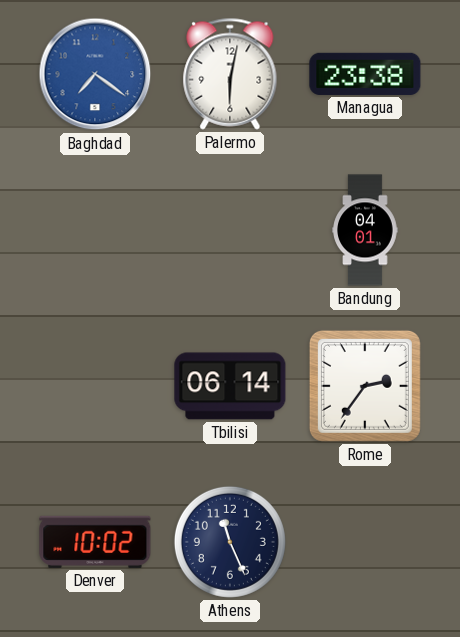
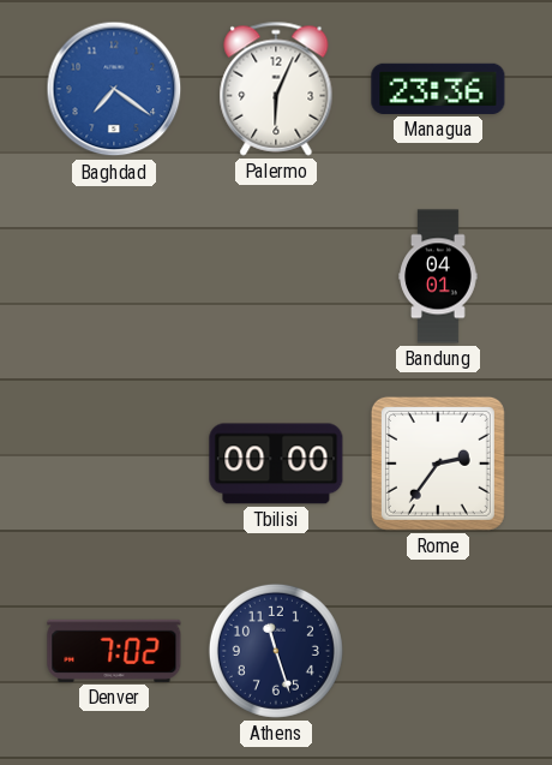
Palermo: 6:02 -> 6:04
Managua: 23:38 -> 23:36
Tbilisi: 06:14 -> 00:00
Denver: 10:02 -> 7:02
Athens: 11:26 -> 11:27
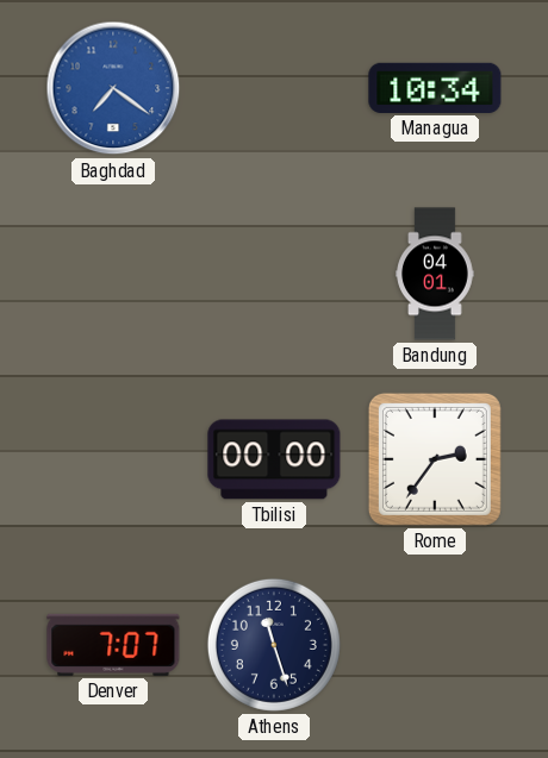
Palermo: 6:04 -> none
Managua: 23:36 -> 10:34
Denver: 7:02 -> 7:07
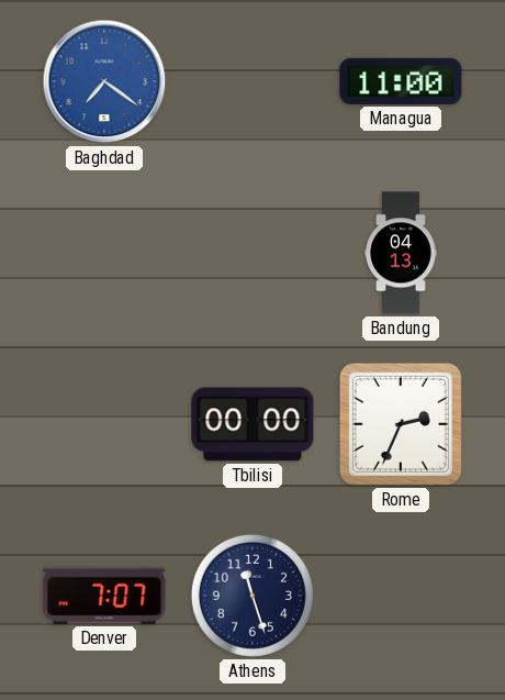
Managua: 10:34 -> 11:00
Bandung: 04:01 -> 04:13
Rome: 2:36 -> 2:34
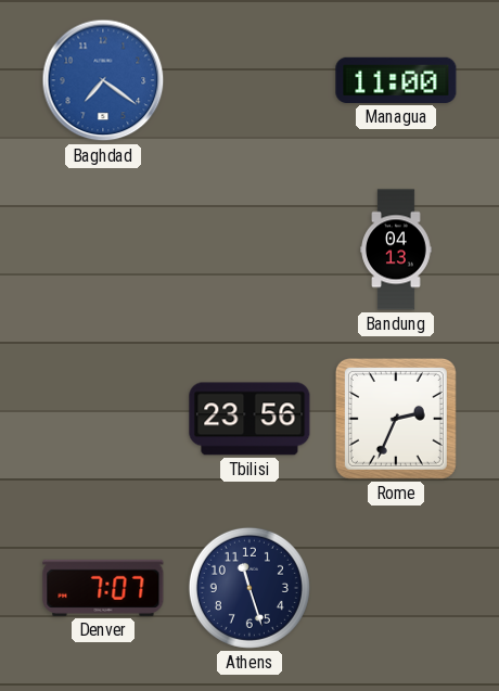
Tbilisi: 00:00 -> 23:56
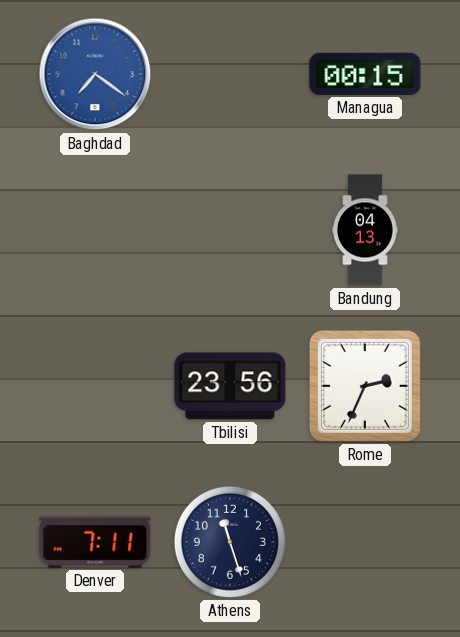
Managua: 11:00 -> 00:15
Denver: 7:07 -> 7:11
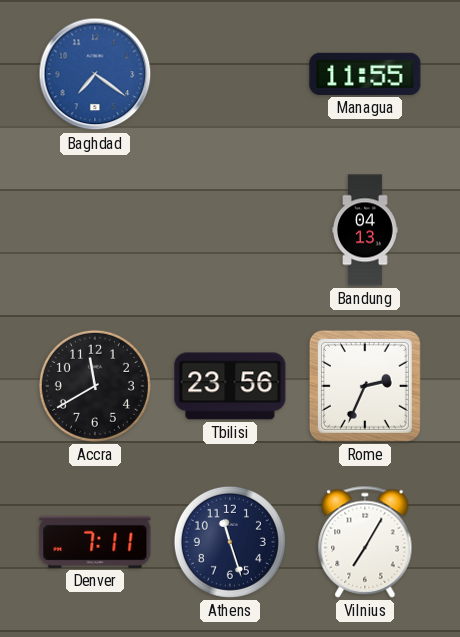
Managua: 00:15 -> 11:55
Accra: none -> 11:40
Vilnius: none -> 7:05
